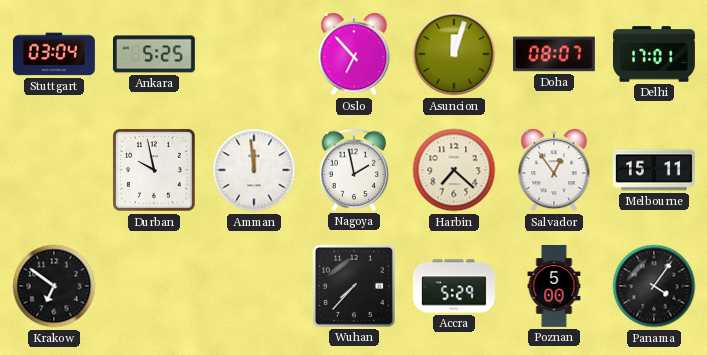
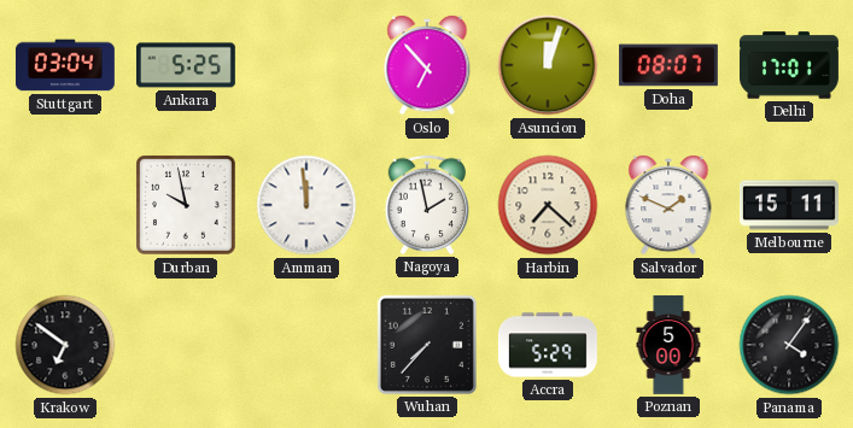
Salvador: 12:54 -> 1:49
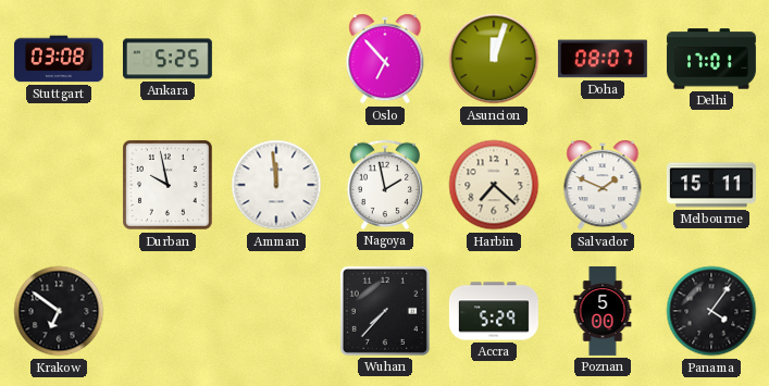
Stuttgart: 03:04 -> 03:08
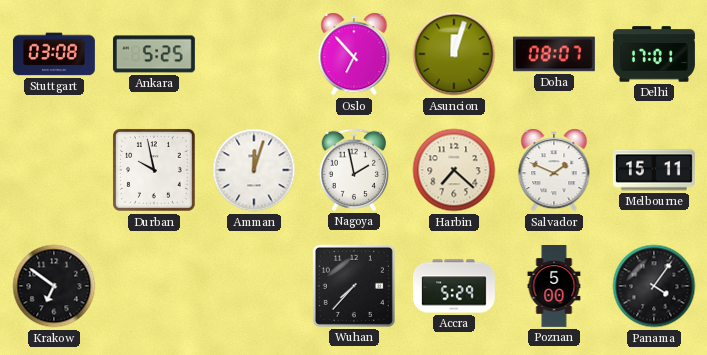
Amman: 11:59 -> 12:03
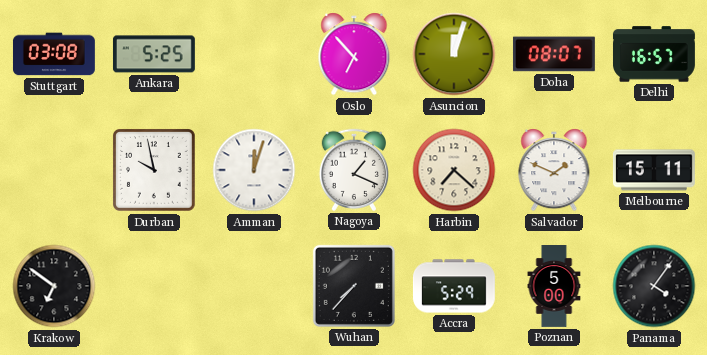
Delhi: 17:01 -> 16:57
Nagoya: 1:58 -> 1:19
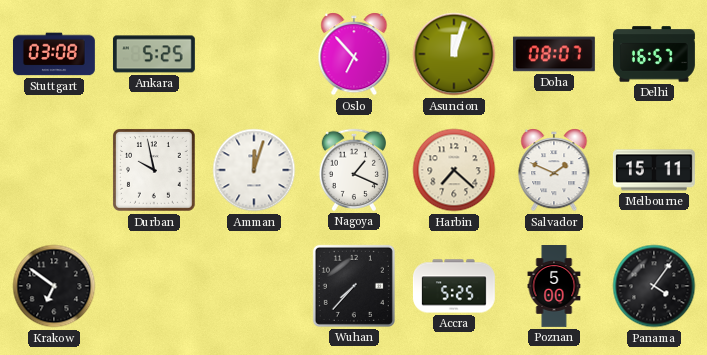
Accra: 5:29 -> 5:25
